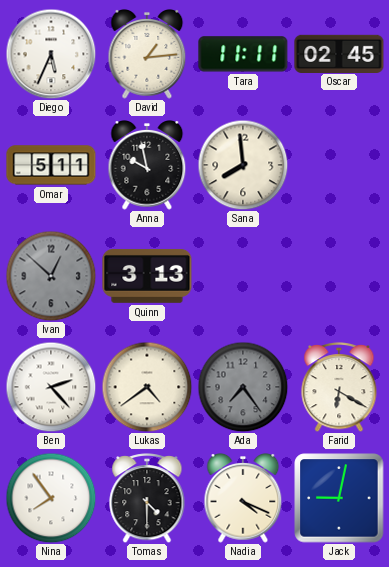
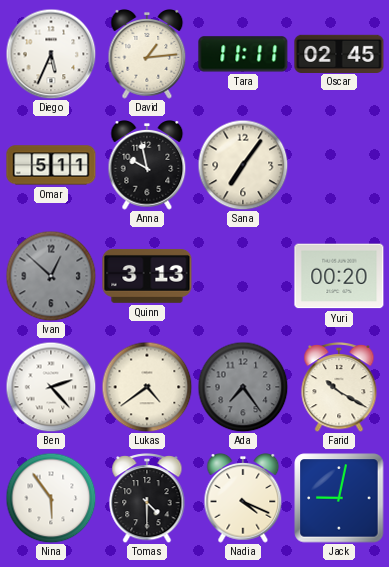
Sana: 7:59 -> 7:06
Yuri: none -> 00:20
Farid: 6:20 -> 10:20
Nina: 7:54 -> 5:54
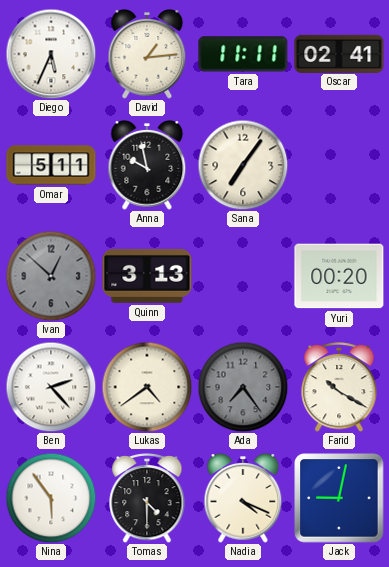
Oscar: 02:45 -> 02:41
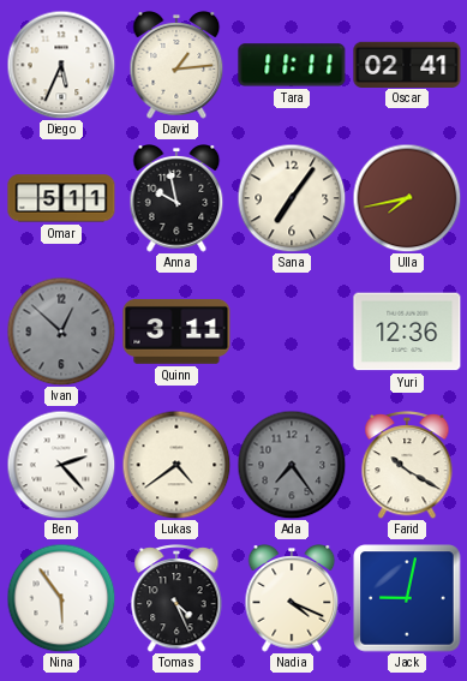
Ulla: none -> 7:43
Quinn: 3:13 -> 3:11
Yuri: 00:20 -> 12:36
Tomas: 4:30 -> 4:26
